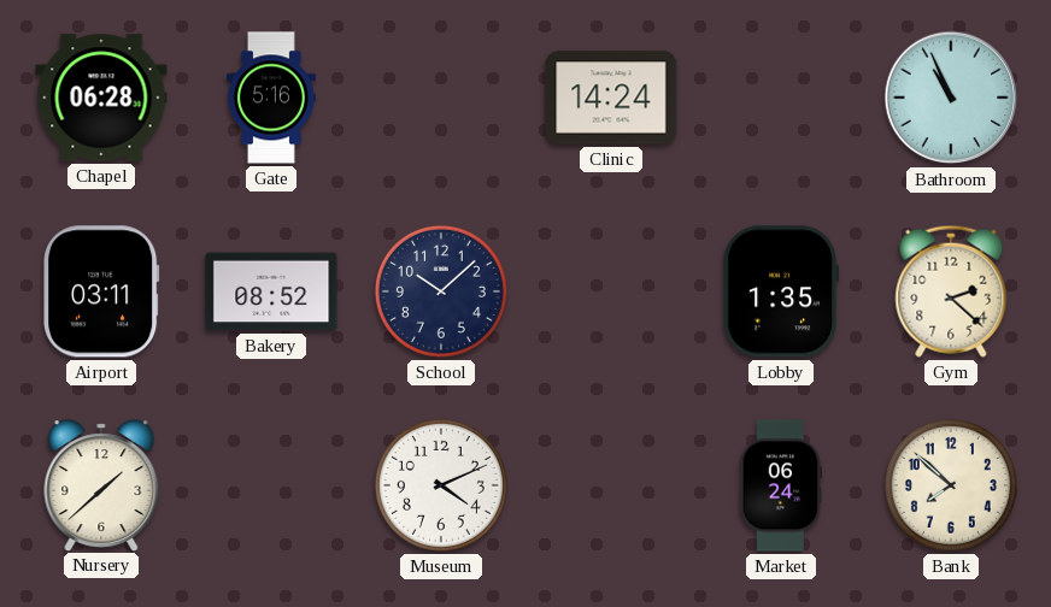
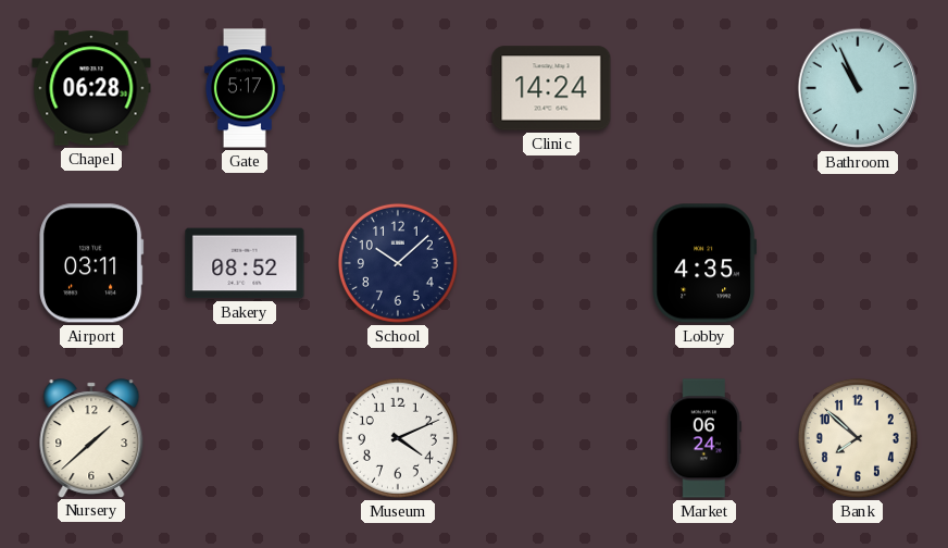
Gate: 5:16 -> 5:17
Lobby: 1:35 -> 4:35
Gym: 2:22 -> none
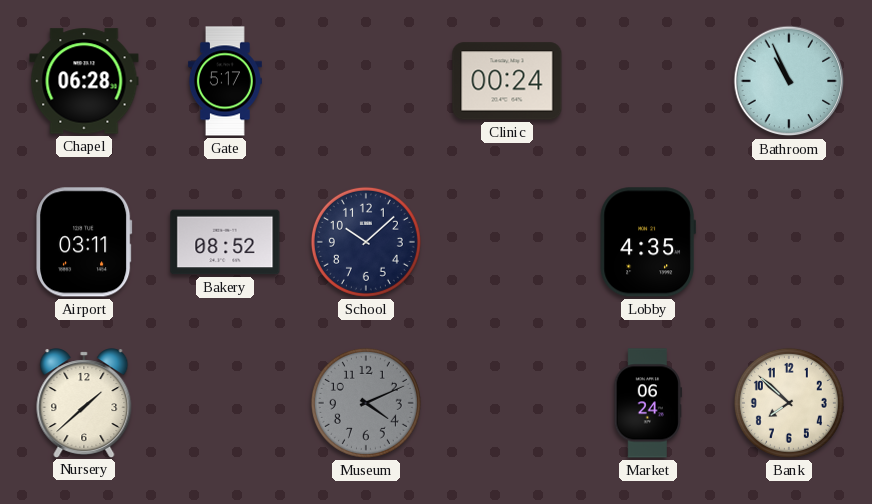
Clinic: 14:24 -> 00:24
Museum dial: white -> grey
